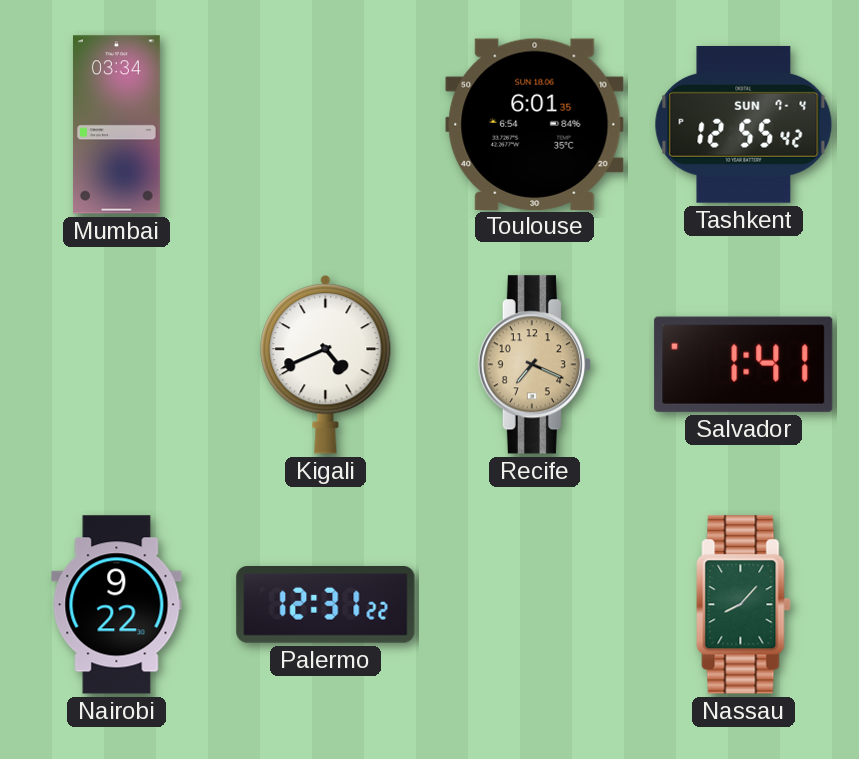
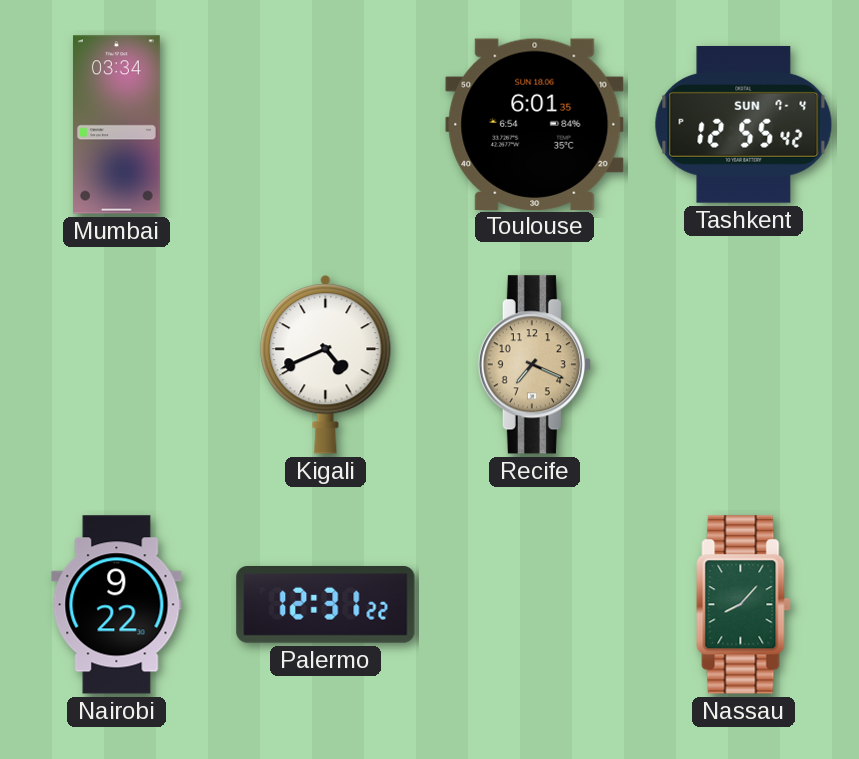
Salvador: 1:41 -> none
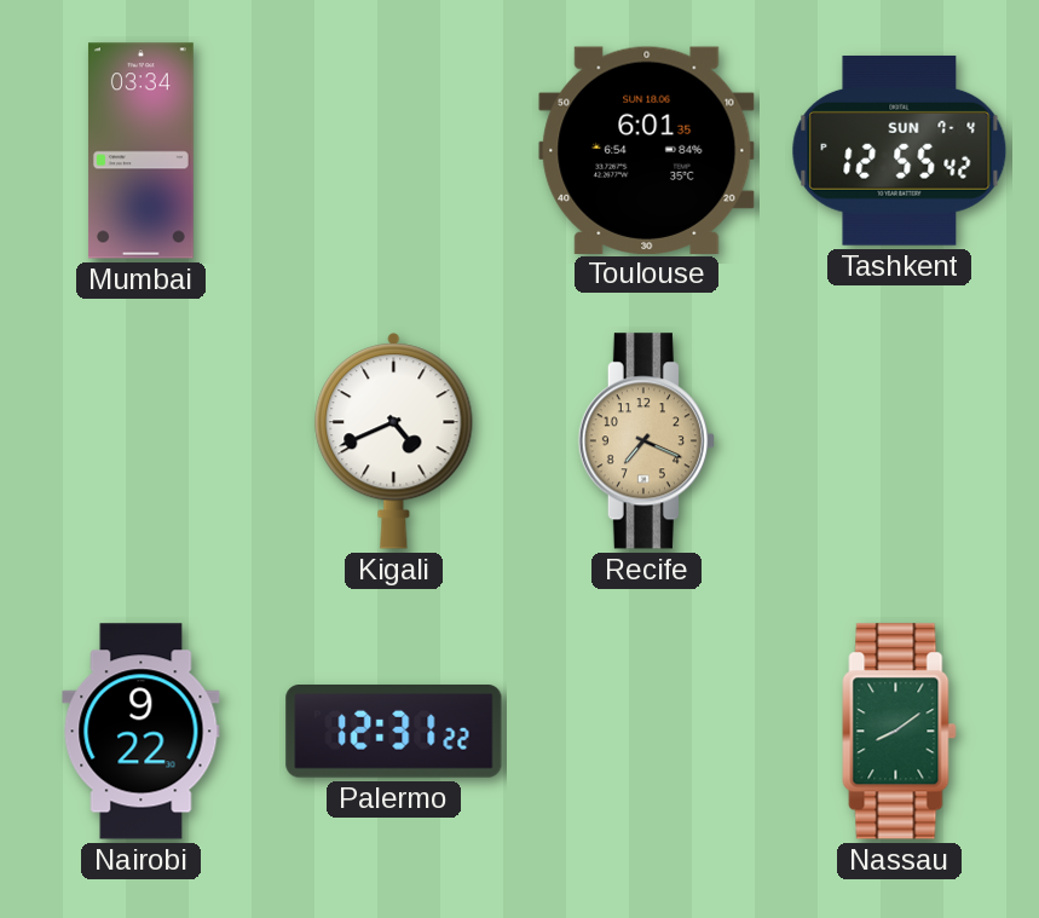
Nassau: 8:07 -> 8:09
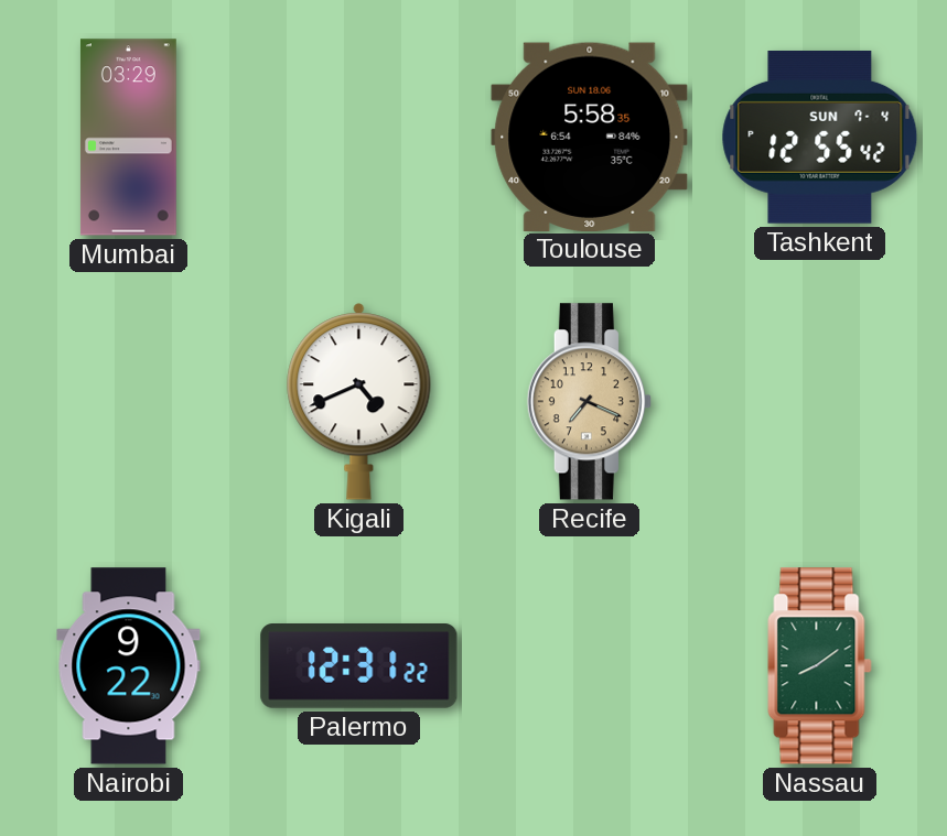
Mumbai: 03:34 -> 03:29
Toulouse: 6:01 -> 5:58
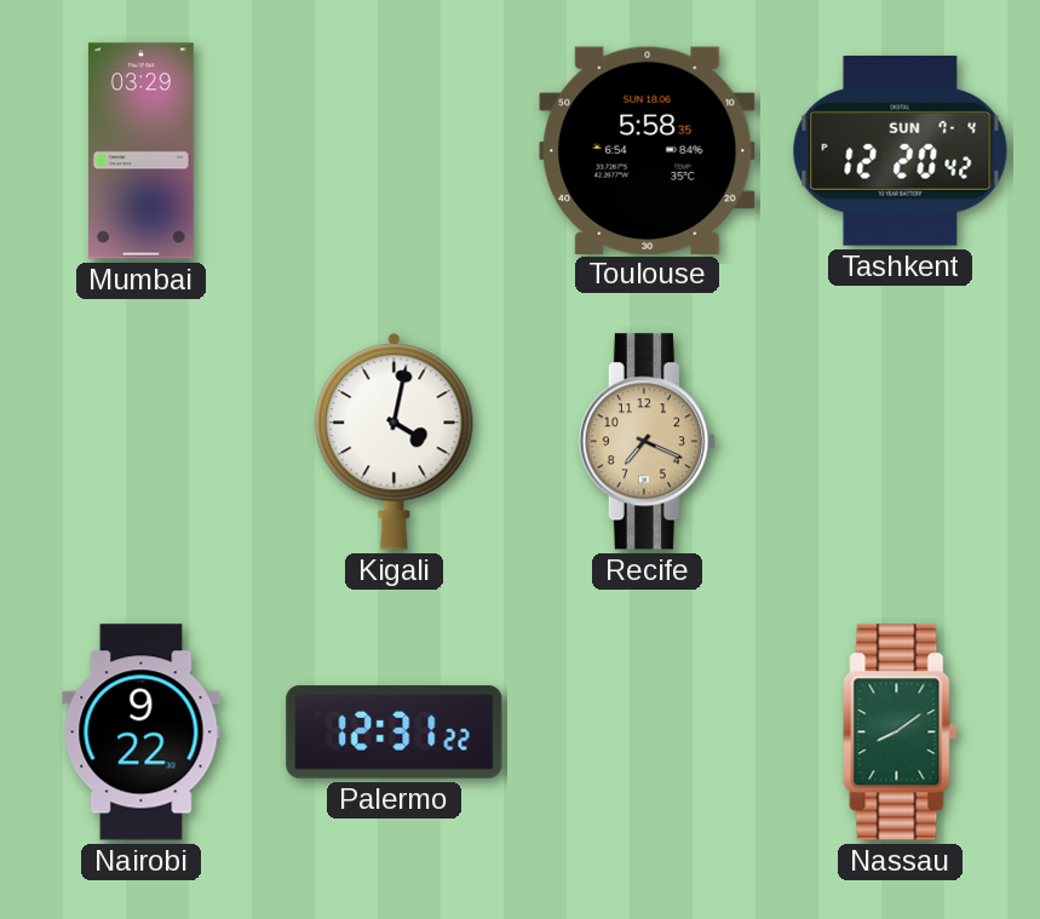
Tashkent: 12:55 -> 12:20
Kigali: 4:41 -> 4:02
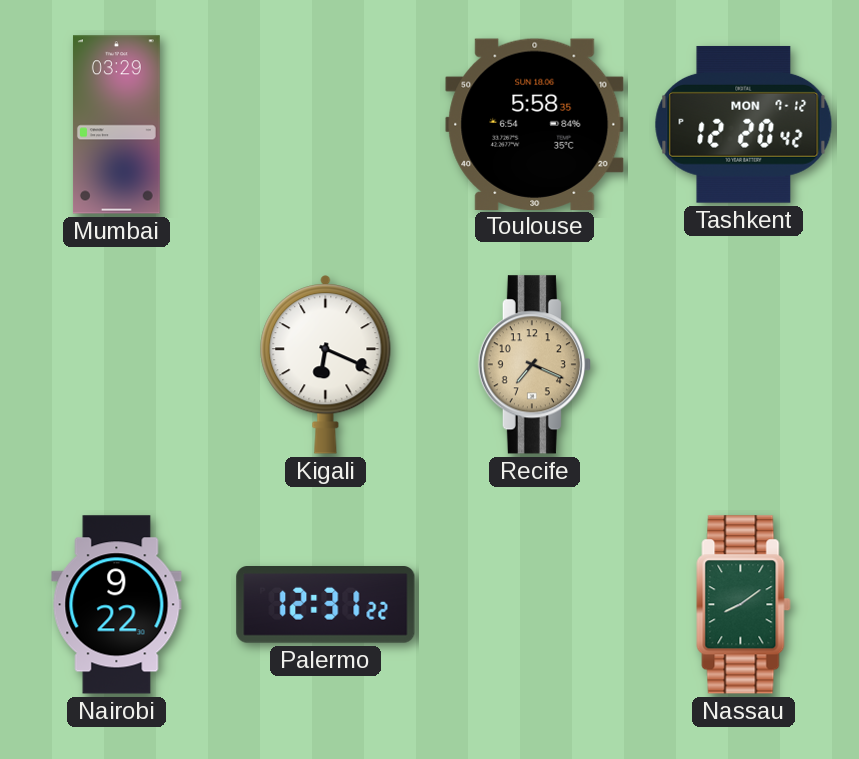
Tashkent date: SUN 7-4 -> MON 7-12
Kigali: 4:02 -> 6:19
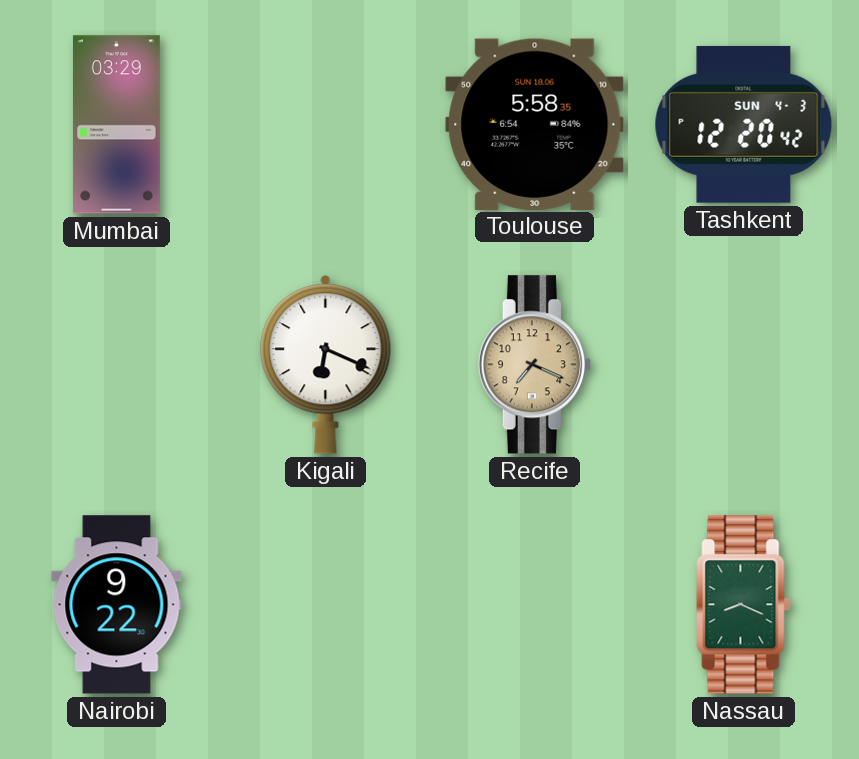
Tashkent date: MON 7-12 -> SUN 4-3
Palermo: 12:31 -> none
Nassau: 8:09 -> 8:19
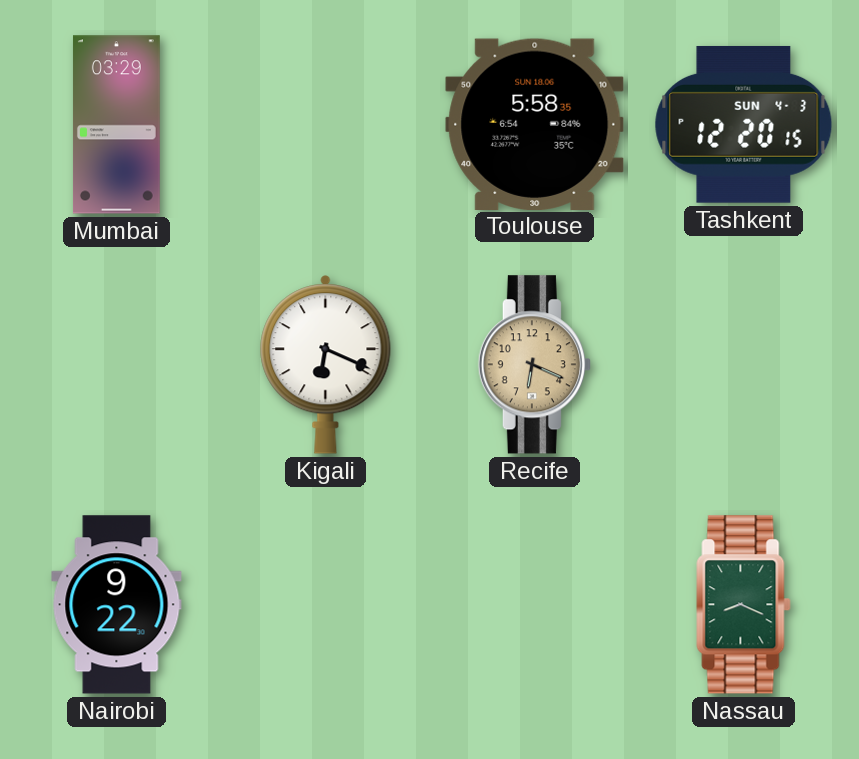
Tashkent: 12:20:42 -> 12:20:15
Recife: 7:19 -> 6:19
